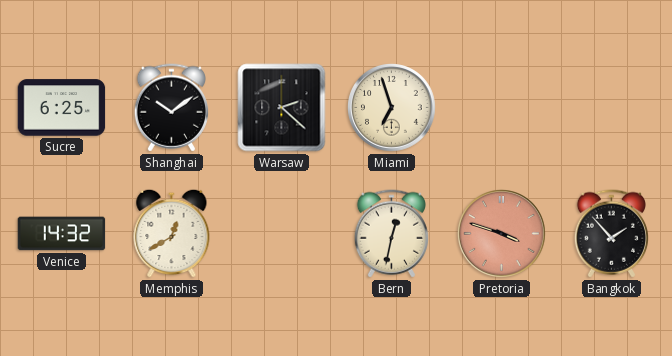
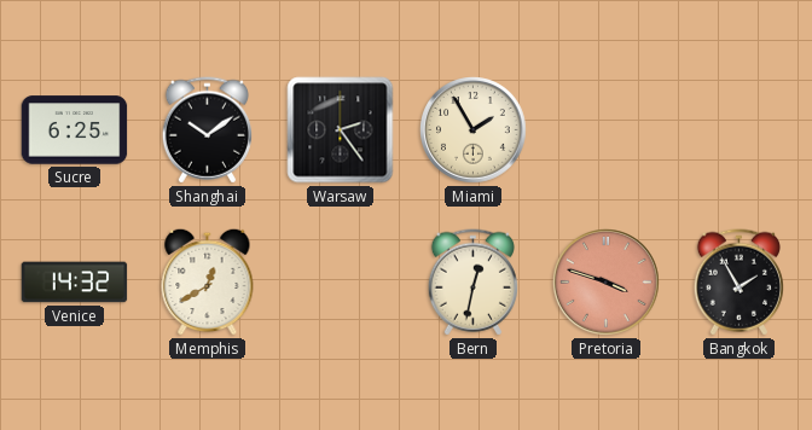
Warsaw: 2:22 -> 2:24
Miami: 6:57 -> 1:55
Bangkok: 1:53 -> 1:55
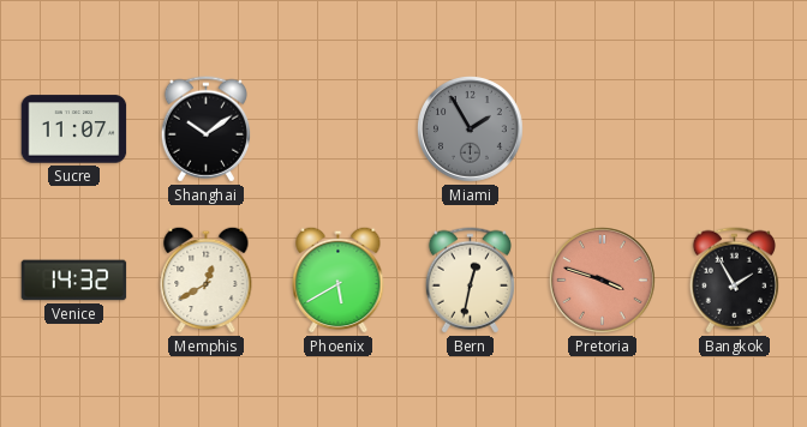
Sucre: 6:25 -> 11:07
Warsaw: 2:24 -> none
Miami dial: cream -> grey
Phoenix: none -> 5:40
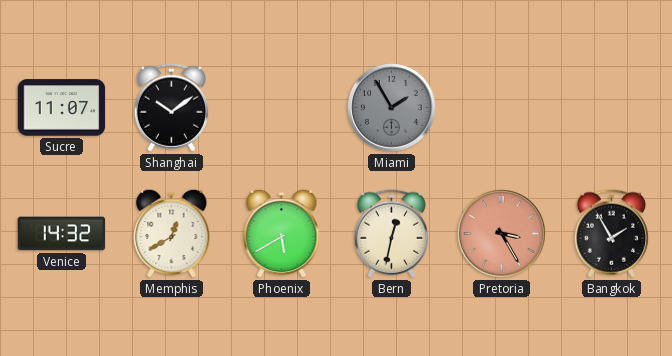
Pretoria: 3:48 -> 3:25
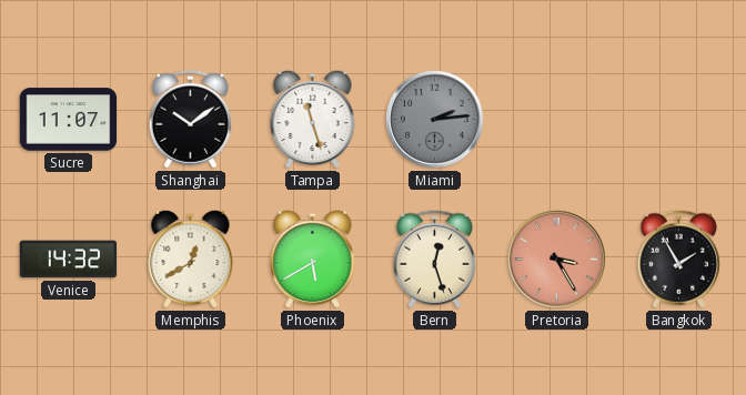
Tampa: none -> 11:27
Miami: 1:55 -> 2:14
Bern: 12:32 -> 12:27
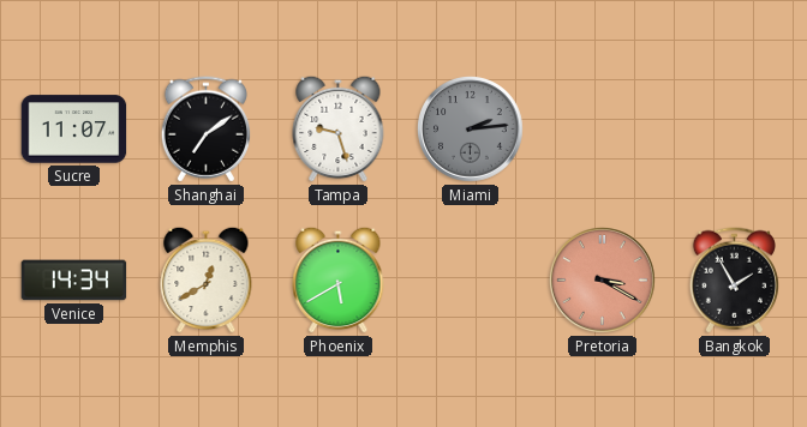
Shanghai: 10:09 -> 7:09
Tampa: 11:27 -> 9:27
Venice: 14:32 -> 14:34
Bern: 12:27 -> none
Pretoria: 3:25 -> 3:20
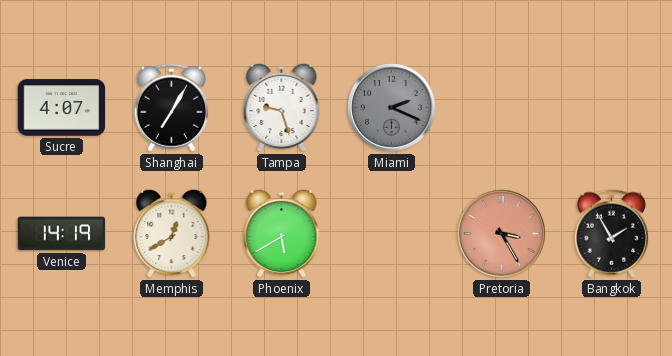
Sucre: 11:07 -> 4:07
Shanghai: 7:09 -> 7:05
Miami: 2:14 -> 2:19
Venice: 14:34 -> 14:19
Pretoria: 3:20 -> 3:25
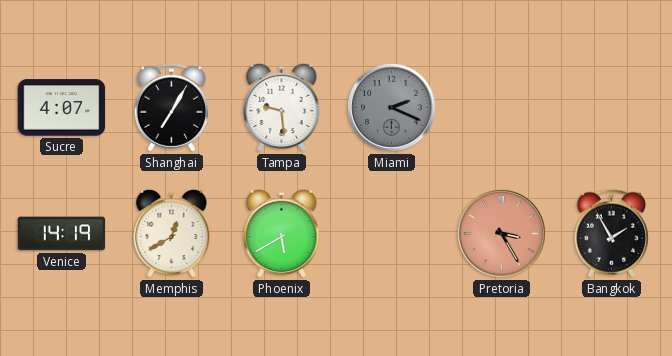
Tampa: 9:27 -> 9:29
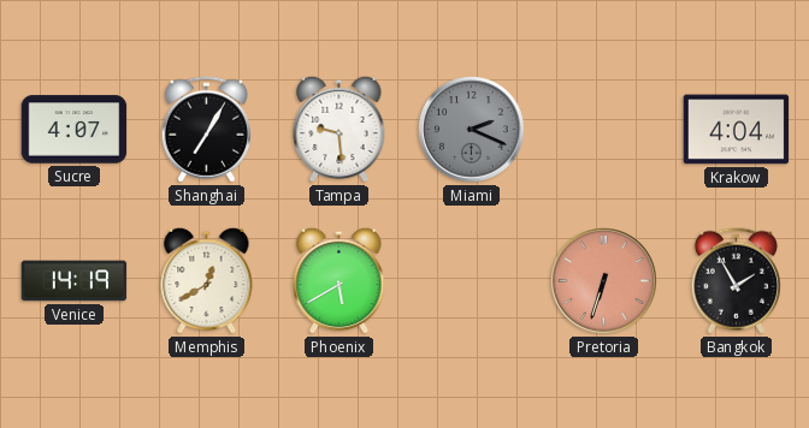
Krakow: none -> 4:04
Pretoria: 3:25 -> 6:33
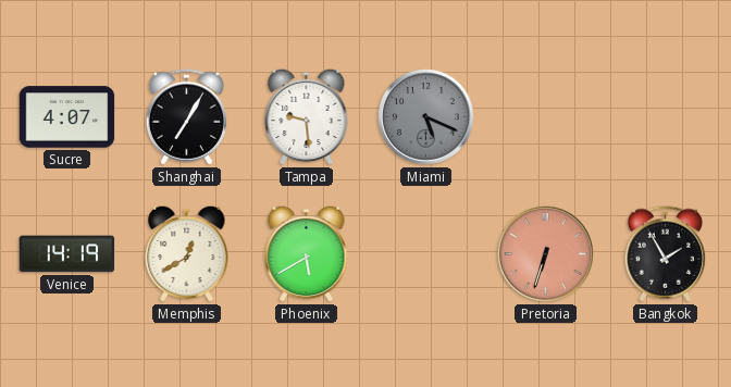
Miami: 2:19 -> 5:19
Krakow: 4:04 -> none
